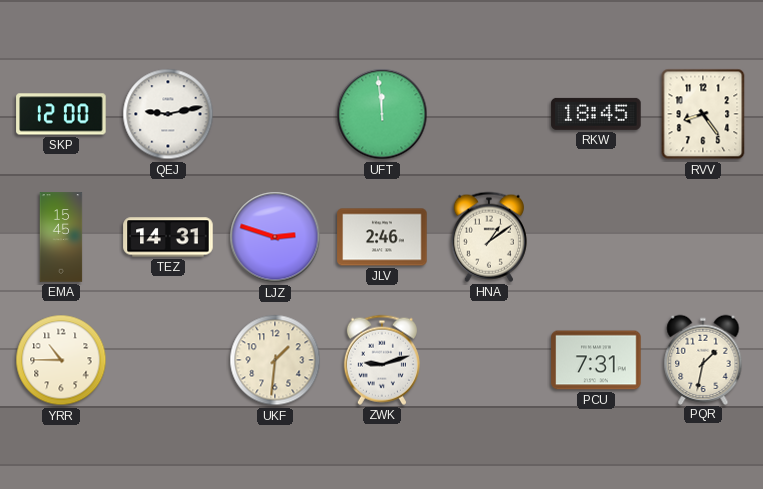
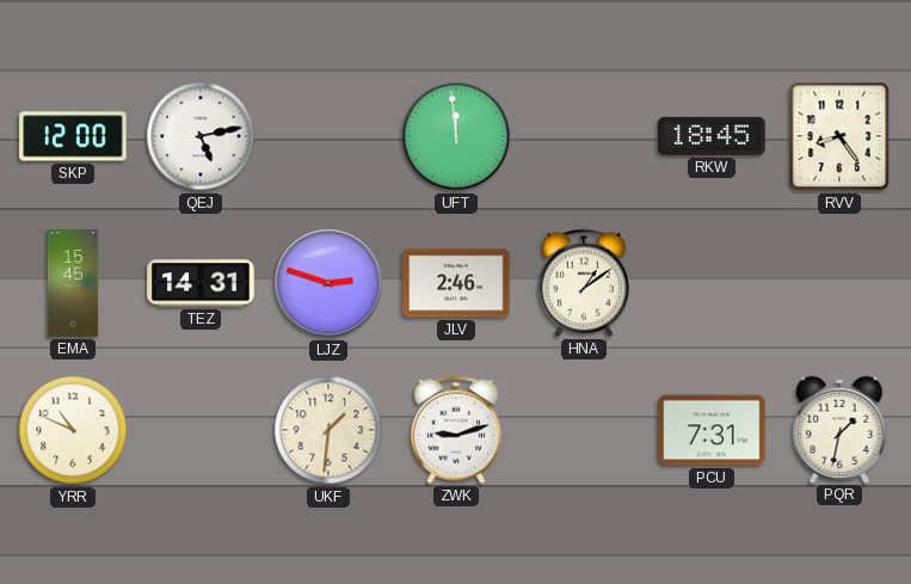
QEJ: 9:13 -> 5:13
YRR: 10:45 -> 10:49
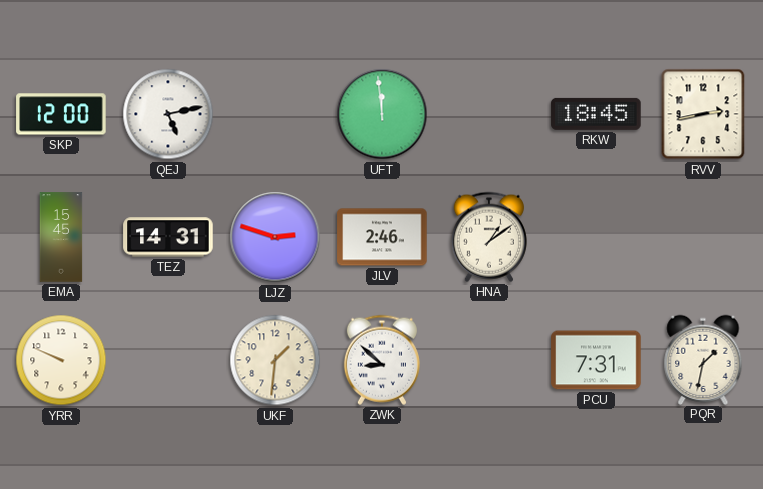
RVV: 8:24 -> 2:43
YRR: 10:49 -> 9:49
ZWK: 9:12 -> 8:52
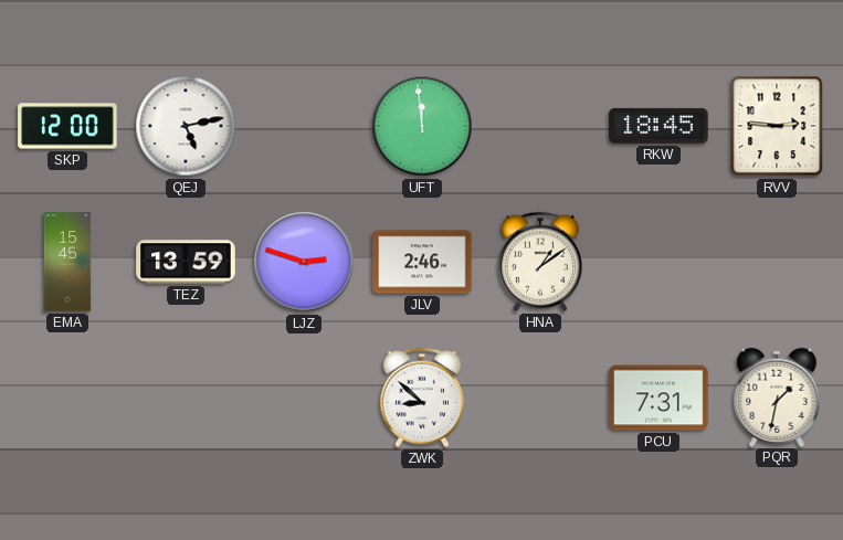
RVV: 2:43 -> 2:46
TEZ: 14:31 -> 13:59
YRR: 9:49 -> none
UKF: 1:31 -> none
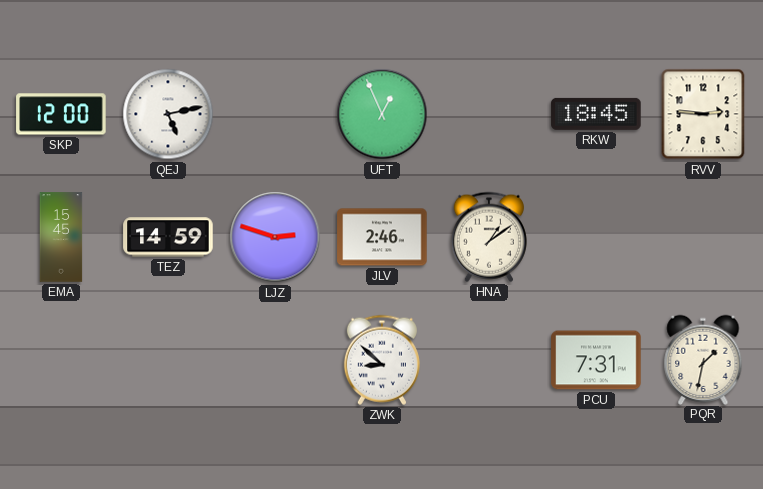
UFT: 11:59 -> 12:56
TEZ: 13:59 -> 14:59
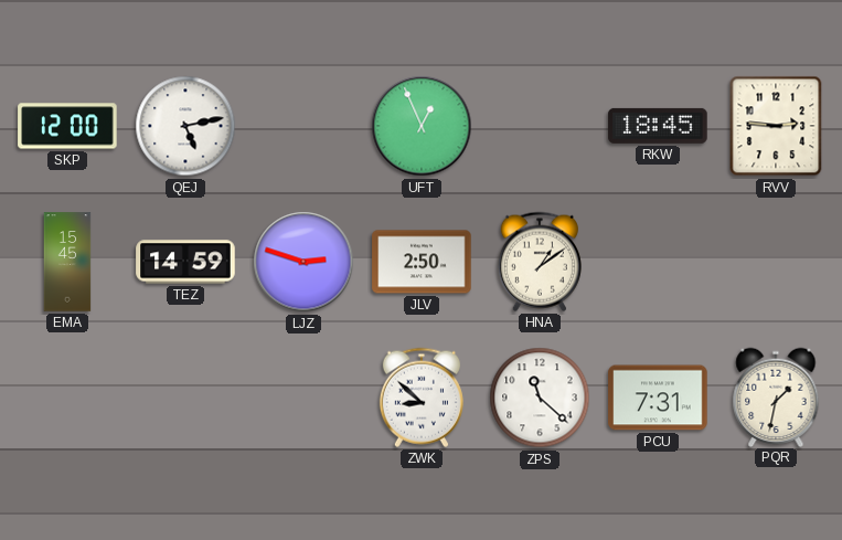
JLV: 2:46 -> 2:50
ZPS: none -> 11:22
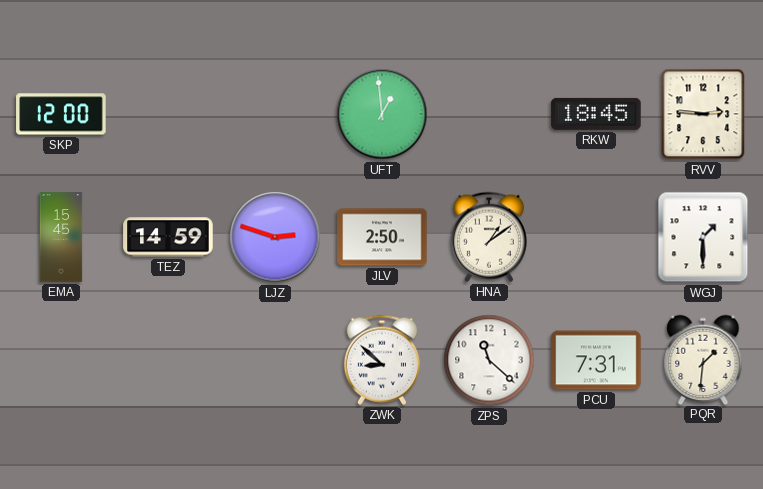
QEJ: 5:13 -> none
UFT: 12:56 -> 12:59
WGJ: none -> 1:30
PQR: 1:32 -> 1:31
